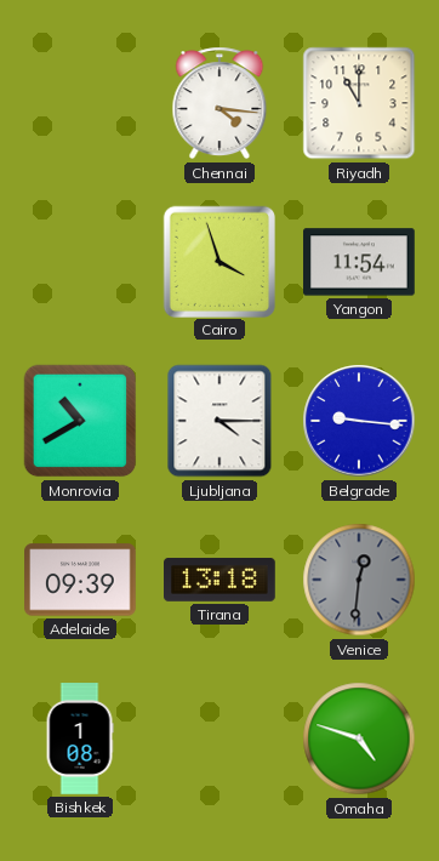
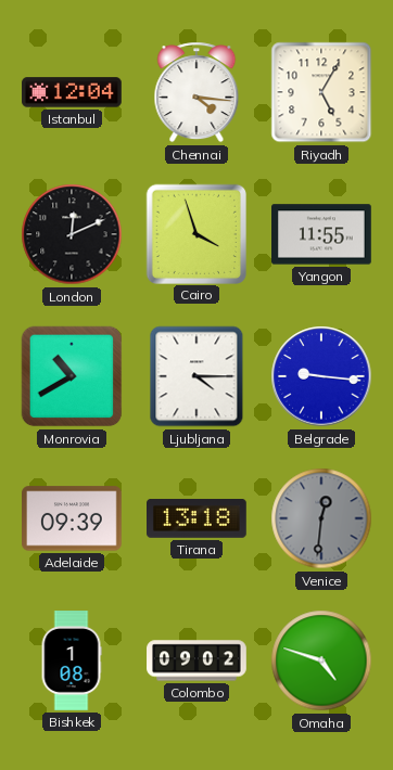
Istanbul: none -> 12:04
Riyadh: 11:00 -> 5:05
London: none -> 12:11
Yangon: 11:54 -> 11:55
Colombo: none -> 09:02
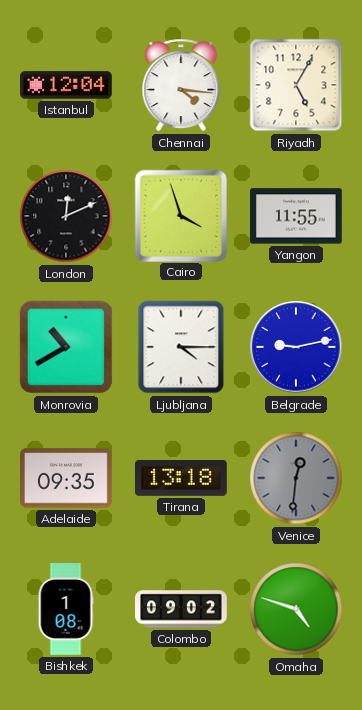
Belgrade: 9:16 -> 9:13
Adelaide: 09:39 -> 09:35
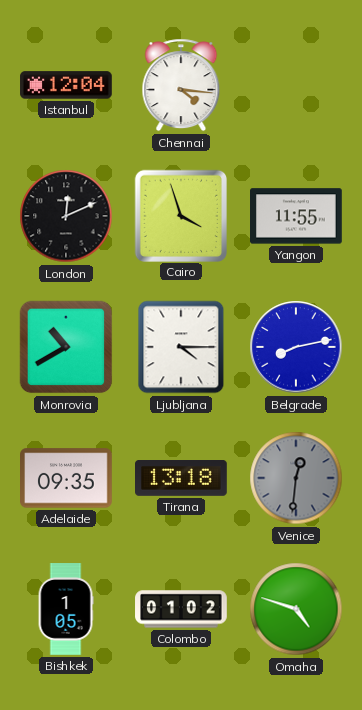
Riyadh: 5:05 -> none
Belgrade: 9:13 -> 8:13
Bishkek: 1:08 -> 1:05
Colombo: 09:02 -> 01:02
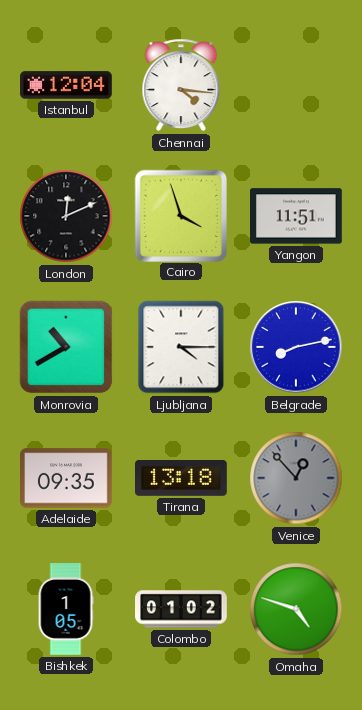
Yangon: 11:55 -> 11:51
Venice: 12:31 -> 12:53
